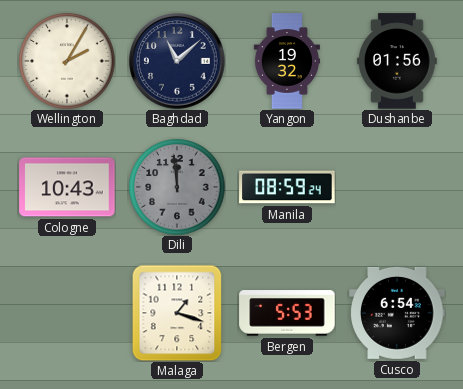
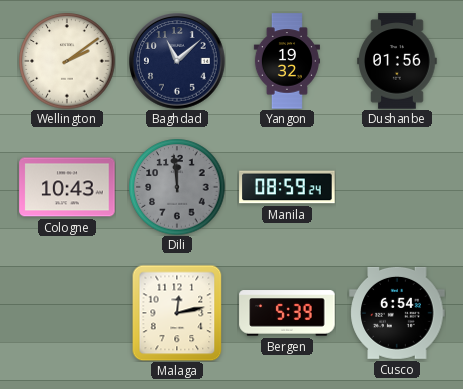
Wellington: 2:05 -> 2:09
Malaga: 1:18 -> 12:13
Bergen: 5:53 -> 5:39
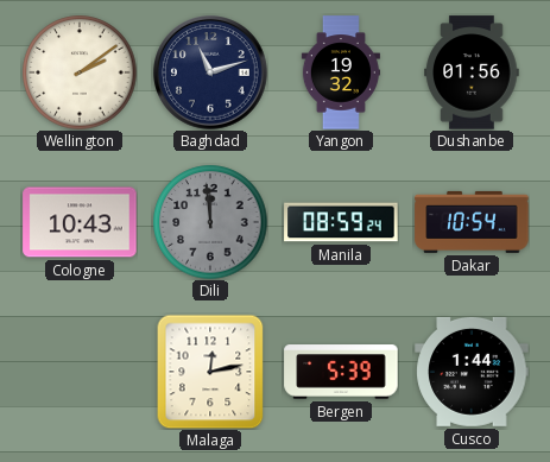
Baghdad: 11:08 -> 11:12
Dakar: none -> 10:54
Cusco: 6:54 -> 1:44
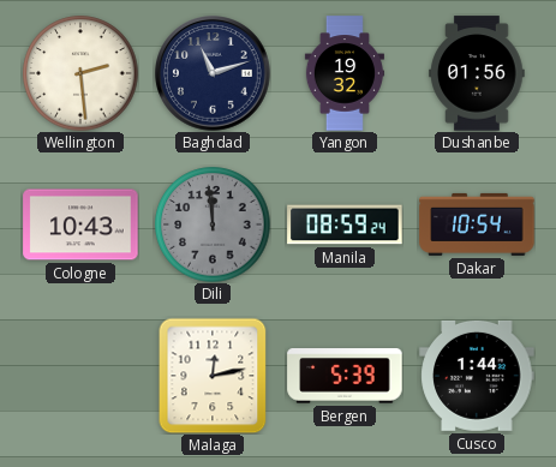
Wellington: 2:09 -> 2:29
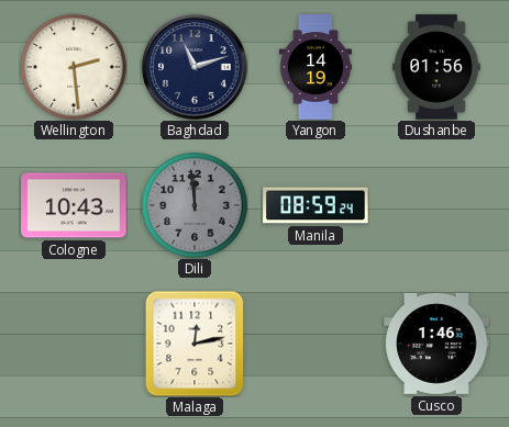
Yangon: 19:32 -> 14:19
Dakar: 10:54 -> none
Bergen: 5:39 -> none
Cusco: 1:44 -> 1:46
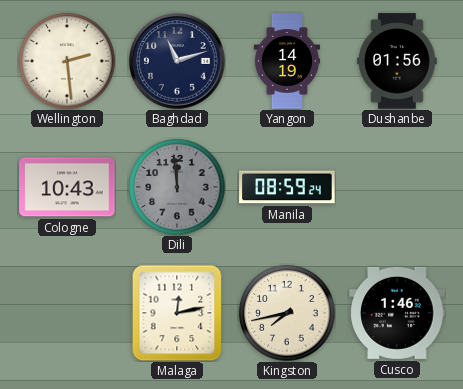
Kingston: none -> 7:43
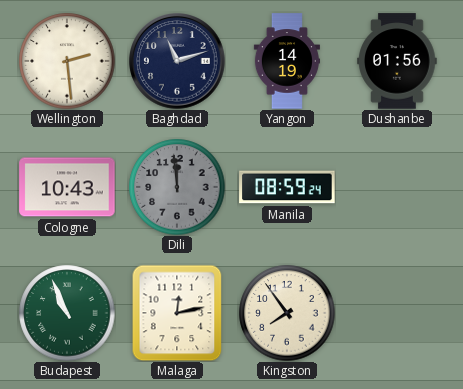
Budapest: none -> 10:56
Kingston: 7:43 -> 7:54
Cusco: 1:46 -> none
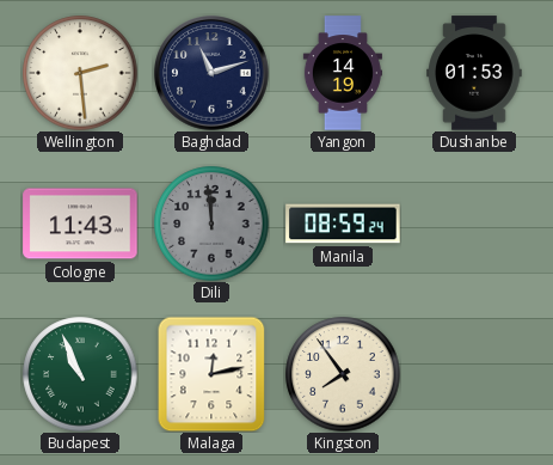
Dushanbe: 01:56 -> 01:53
Cologne: 10:43 -> 11:43
